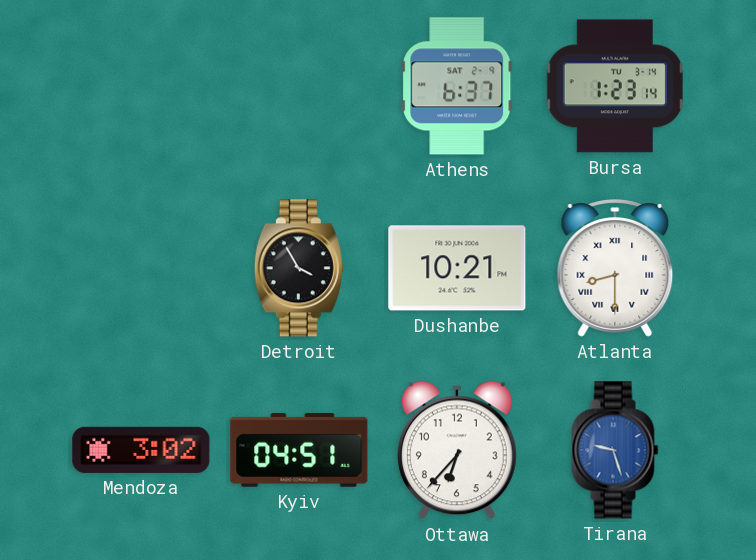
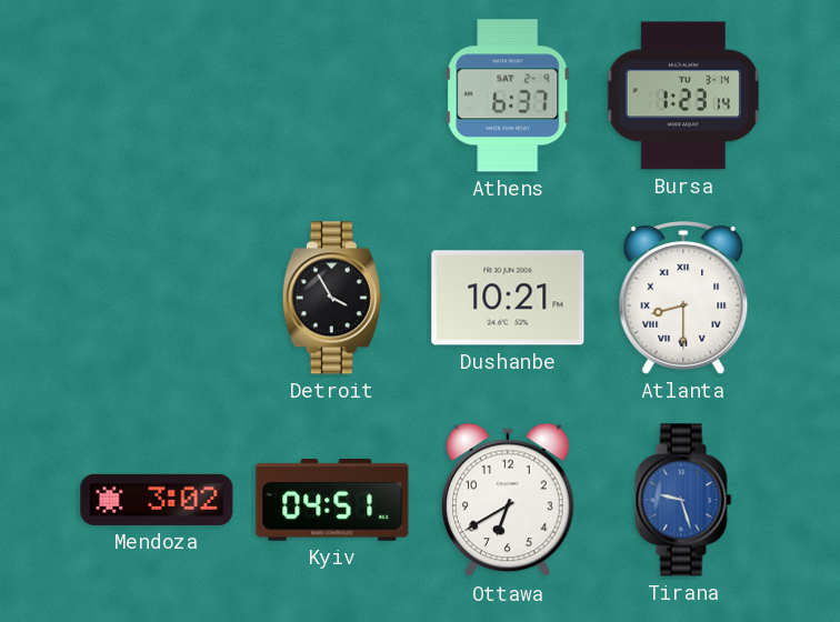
Ottawa: 6:37 -> 6:40
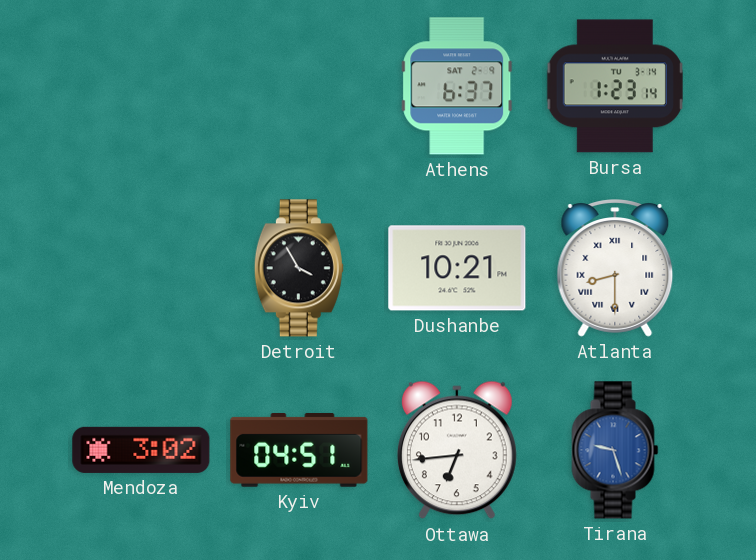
Ottawa: 6:40 -> 6:44
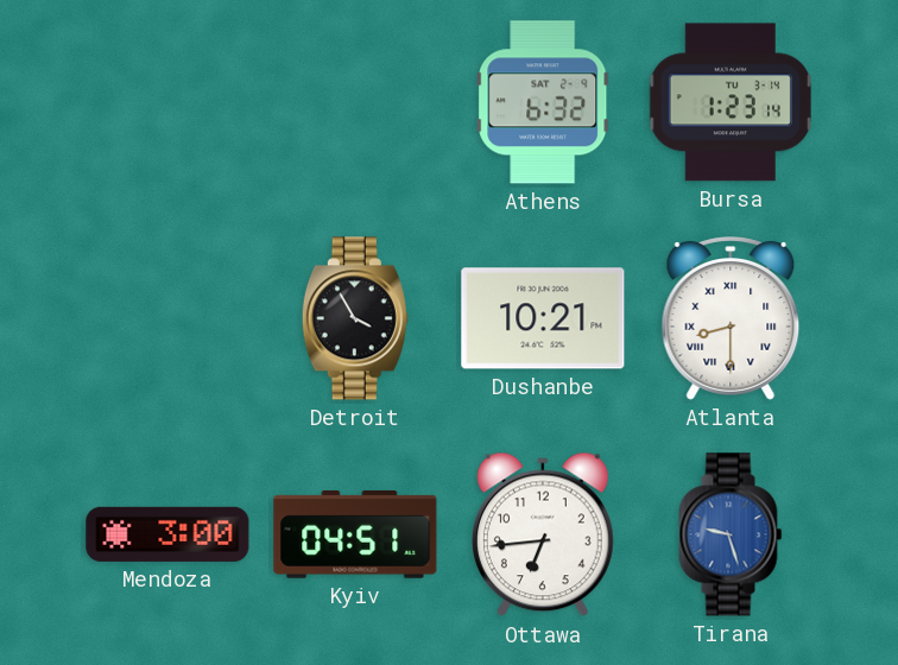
Athens: 6:37 -> 6:32
Mendoza: 3:02 -> 3:00
